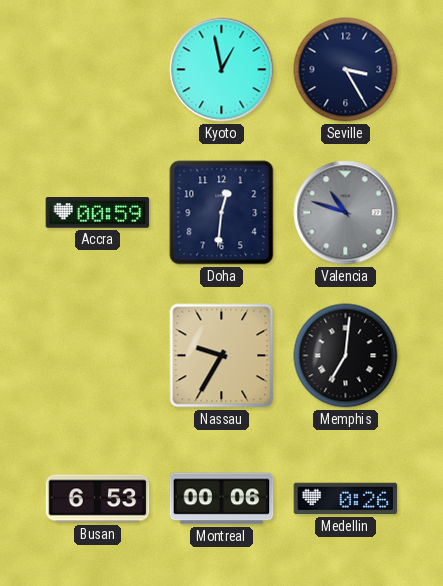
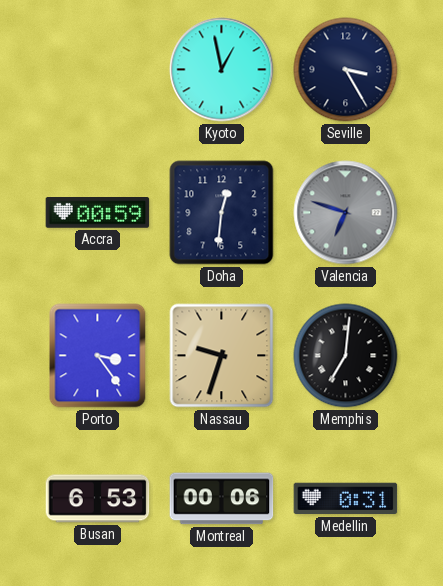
Valencia: 10:48 -> 6:48
Porto: none -> 3:24
Nassau: 9:35 -> 9:33
Medellin: 0:26 -> 0:31
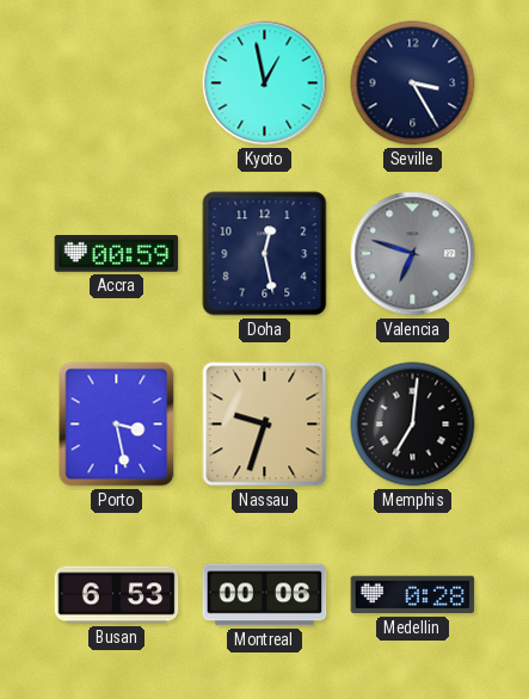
Doha: 12:31 -> 12:28
Porto: 3:24 -> 3:28
Medellin: 0:31 -> 0:28
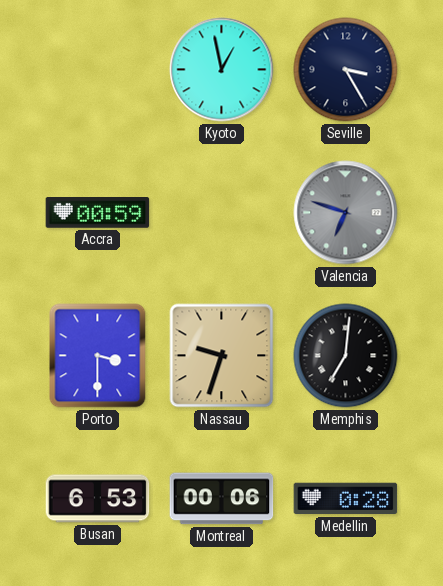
Doha: 12:28 -> none
Porto: 3:28 -> 3:30
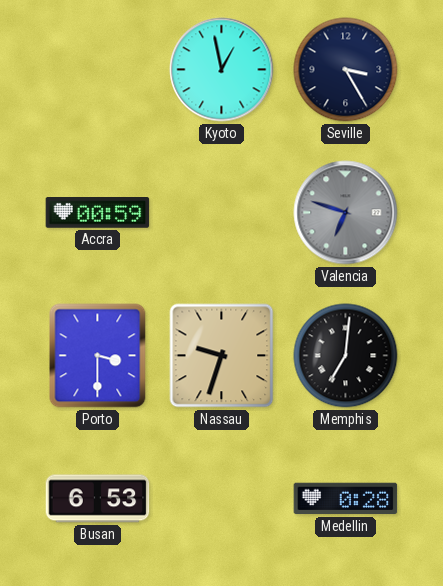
Montreal: 00:06 -> none
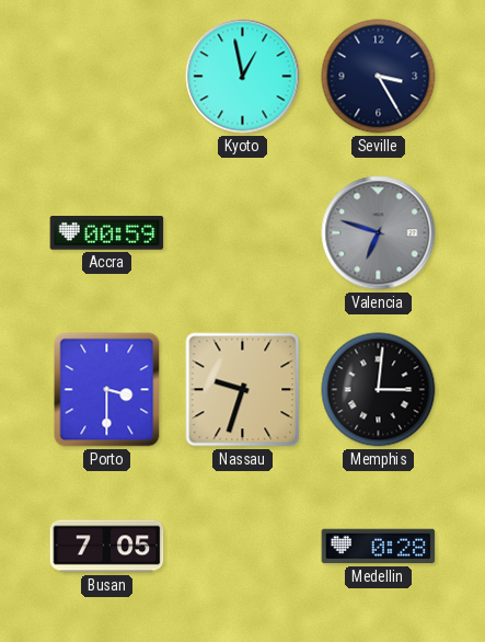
Memphis: 7:01 -> 3:01
Busan: 6:53 -> 7:05
